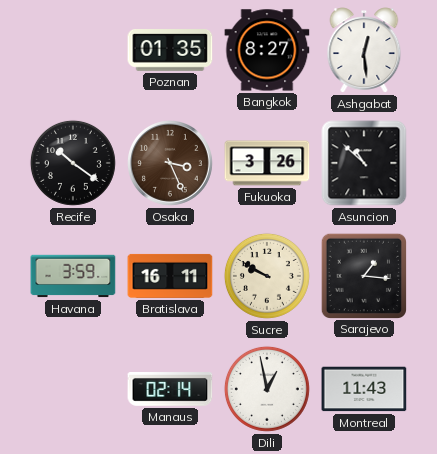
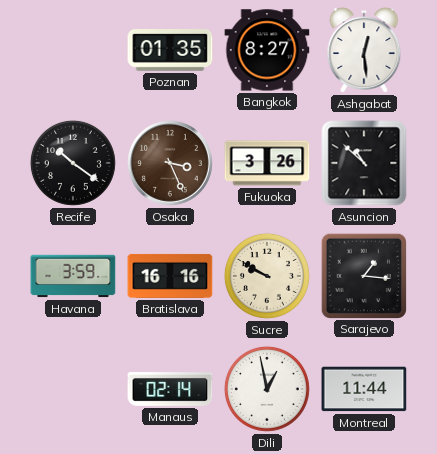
Bratislava: 16:11 -> 16:16
Montreal: 11:43 -> 11:44
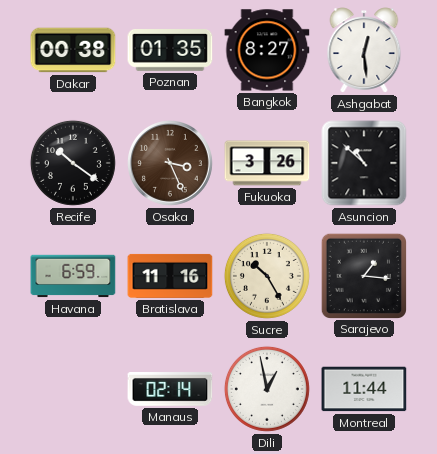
Dakar: none -> 00:38
Havana: 3:59 -> 6:59
Bratislava: 16:16 -> 11:16
Sucre: 9:50 -> 10:25
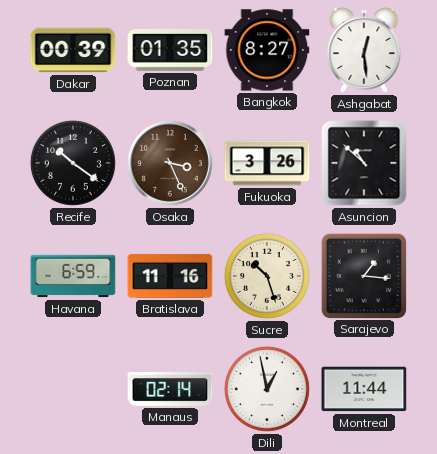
Dakar: 00:38 -> 00:39
Sucre: 10:25 -> 10:27
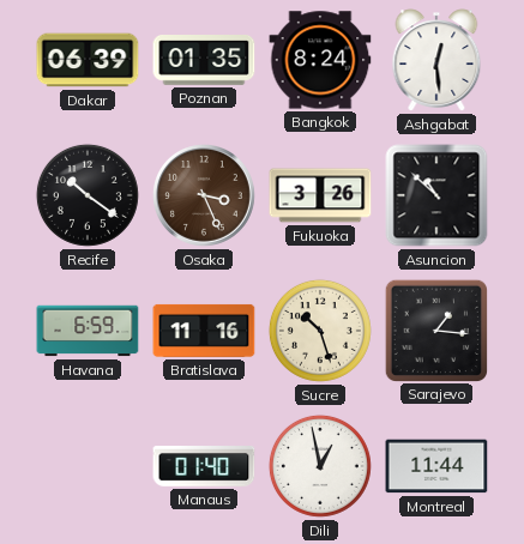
Dakar: 00:39 -> 06:39
Bangkok: 8:27 -> 8:24
Manaus: 02:14 -> 01:40
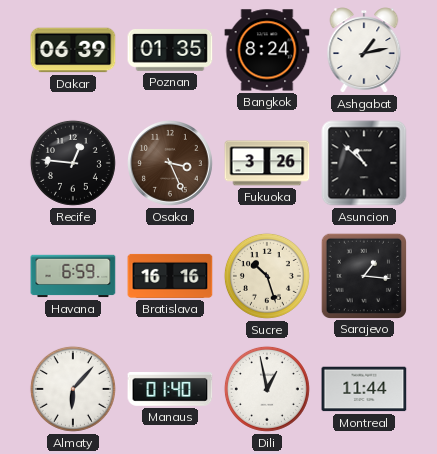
Ashgabat: 12:29 -> 1:13
Recife: 10:21 -> 12:46
Bratislava: 11:16 -> 16:16
Almaty: none -> 6:07
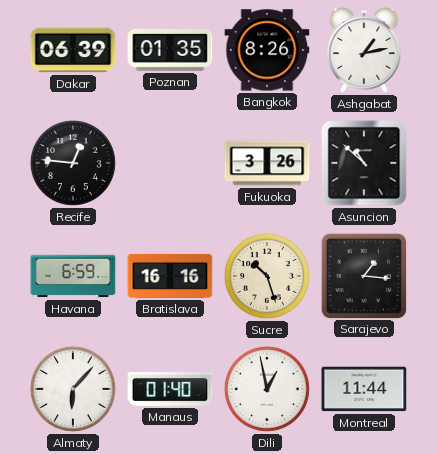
Bangkok: 8:24 -> 8:26
Osaka: 3:26 -> none
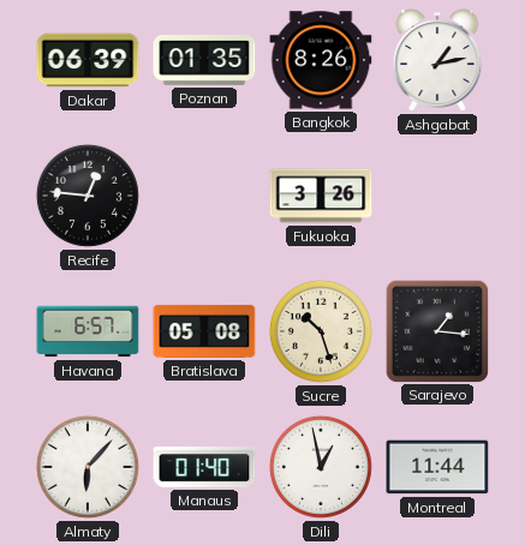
Asuncion: 10:52 -> none
Havana: 6:59 -> 6:57
Bratislava: 16:16 -> 05:08
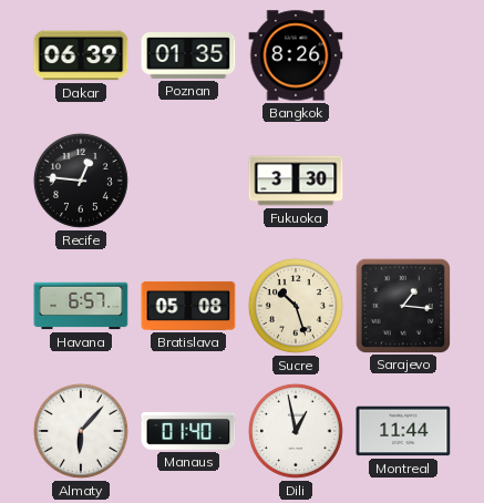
Ashgabat: 1:13 -> none
Fukuoka: 3:26 -> 3:30
